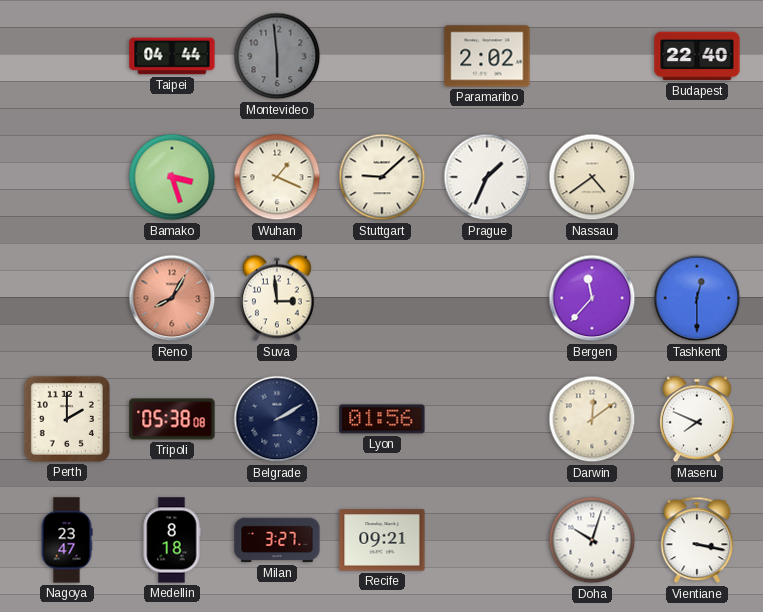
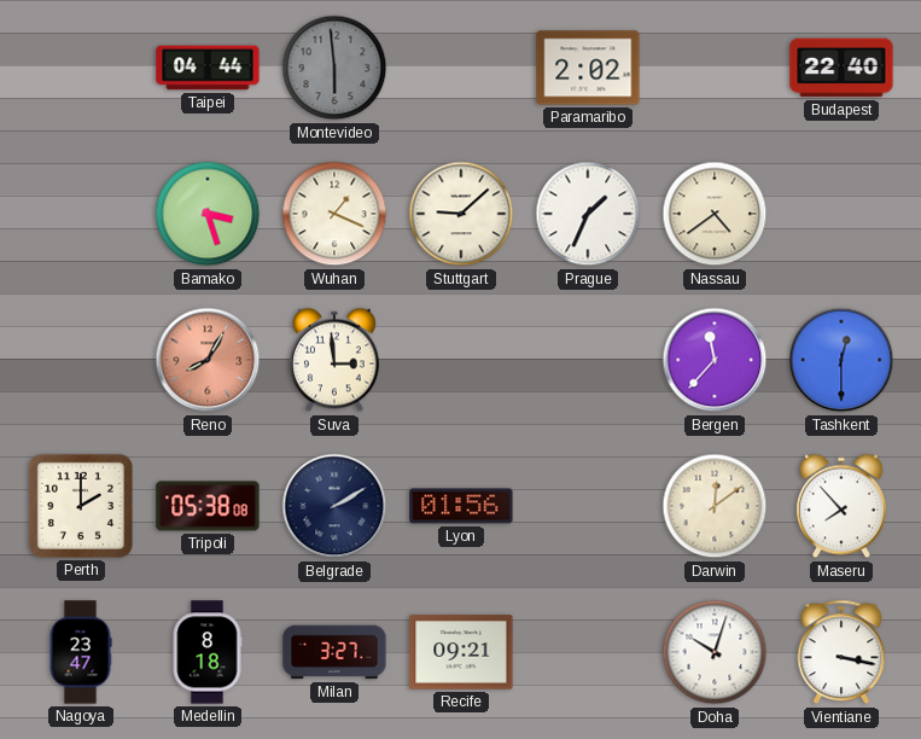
Maseru: 7:49 -> 7:53
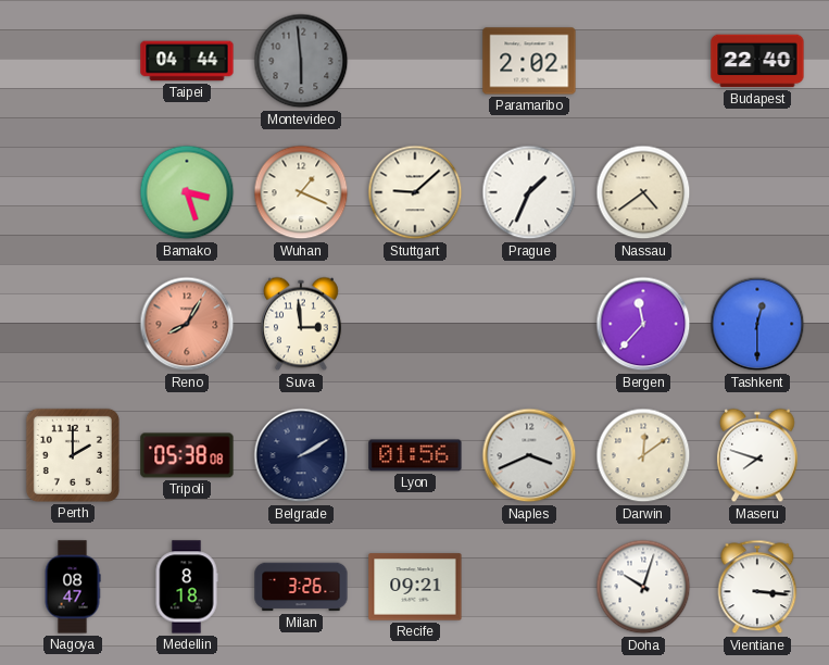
Naples: none -> 3:41
Maseru: 7:53 -> 7:48
Nagoya: 23:47 -> 08:47
Milan: 3:27 -> 3:26
Vientiane: 3:17 -> 3:16
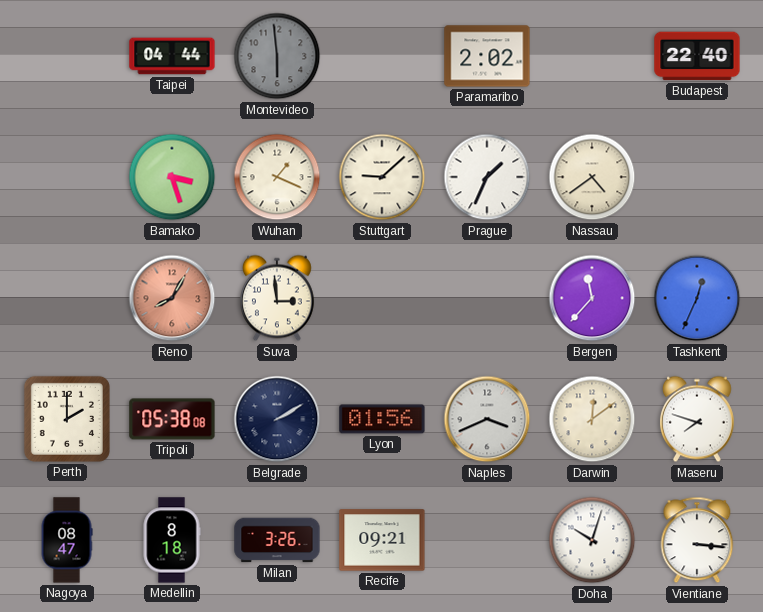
Tashkent: 12:30 -> 12:34
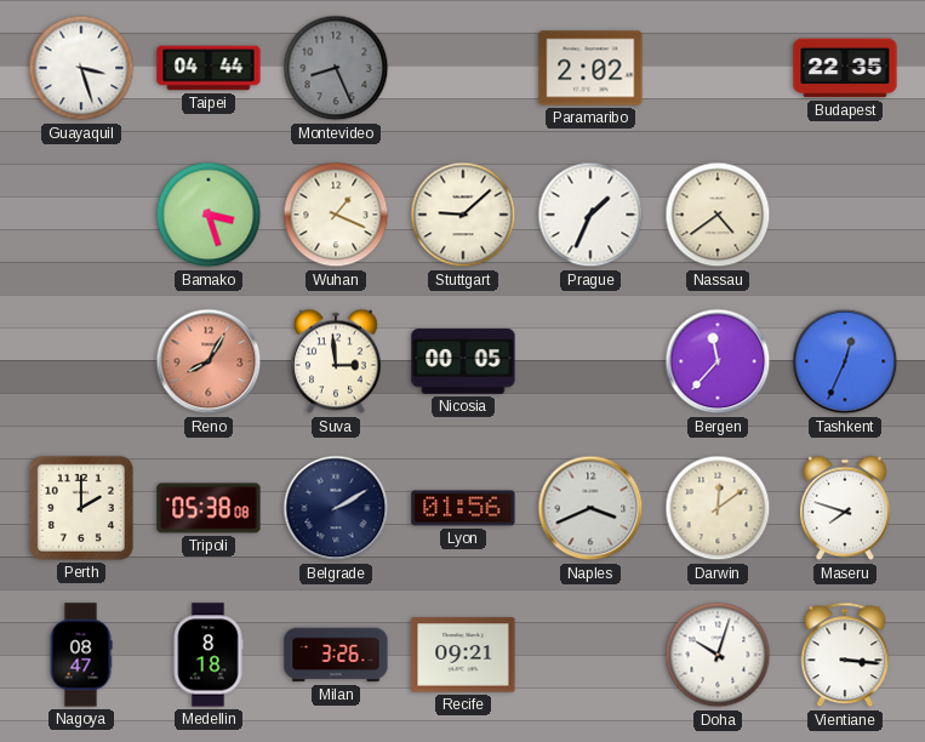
Guayaquil: none -> 3:27
Montevideo: 5:59 -> 8:26
Budapest: 22:40 -> 22:35
Nicosia: none -> 00:05
